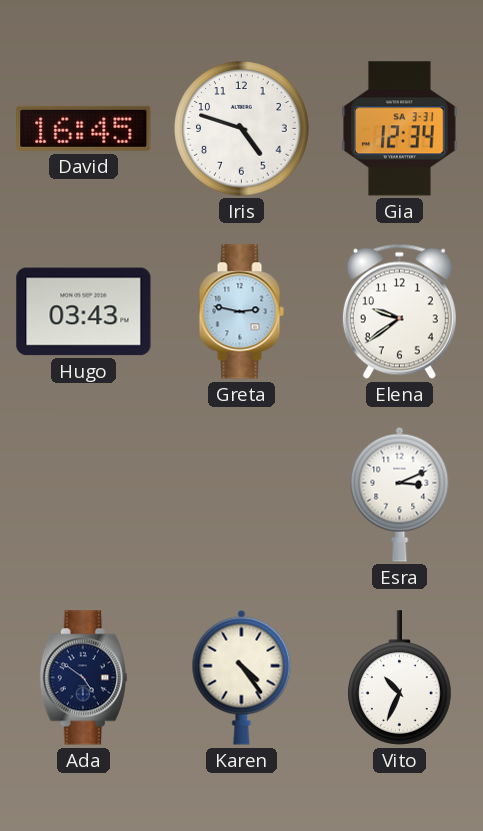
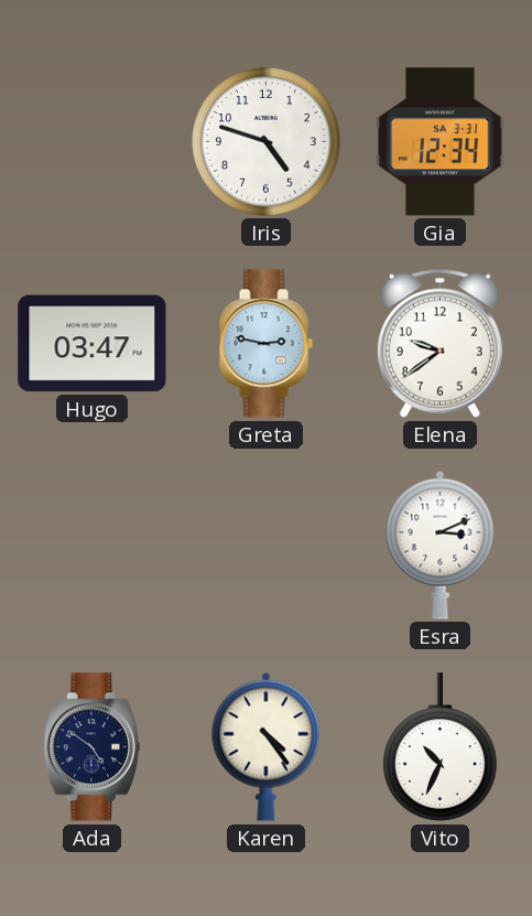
David: 16:45 -> none
Hugo: 03:43 -> 03:47
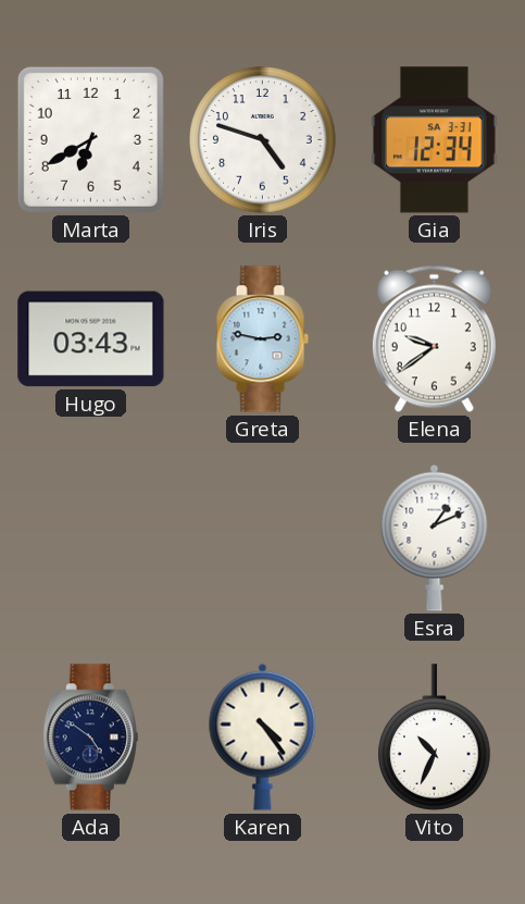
Marta: none -> 6:40
Hugo: 03:47 -> 03:43
Esra: 3:11 -> 1:11
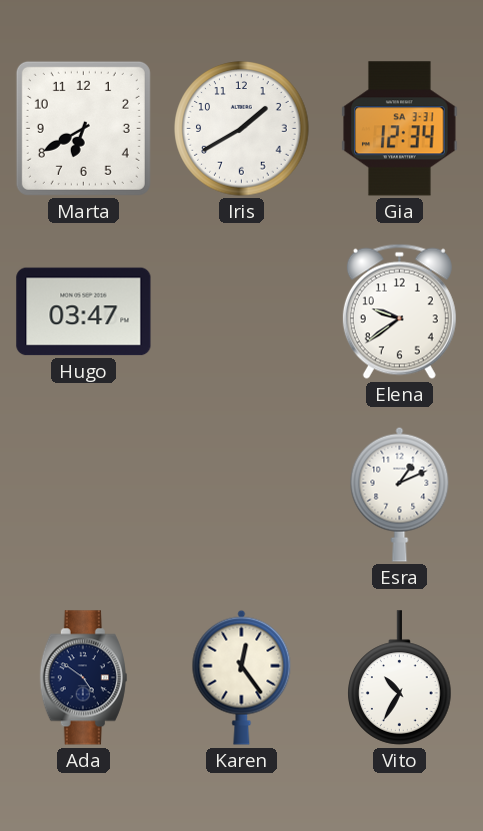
Iris: 4:48 -> 1:40
Hugo: 03:43 -> 03:47
Greta: 2:47 -> none
Karen: 4:24 -> 12:24
Vito: 10:34 -> 10:35
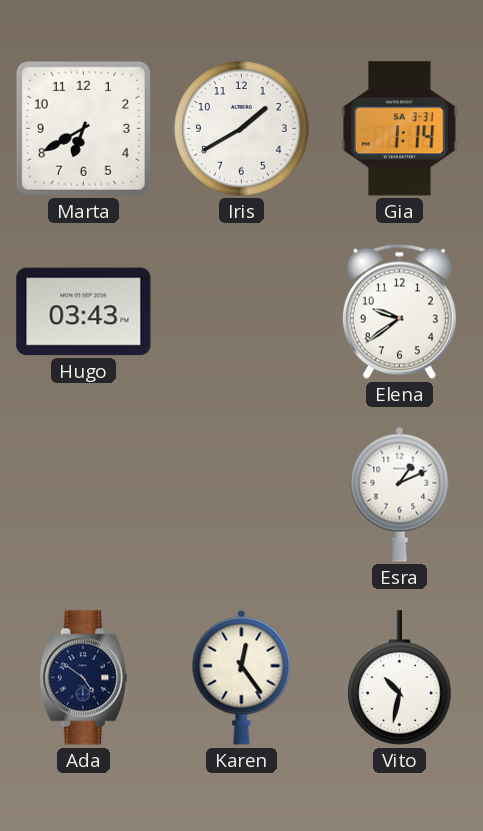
Gia: 12:34 -> 1:14
Hugo: 03:47 -> 03:43
Vito: 10:35 -> 10:32
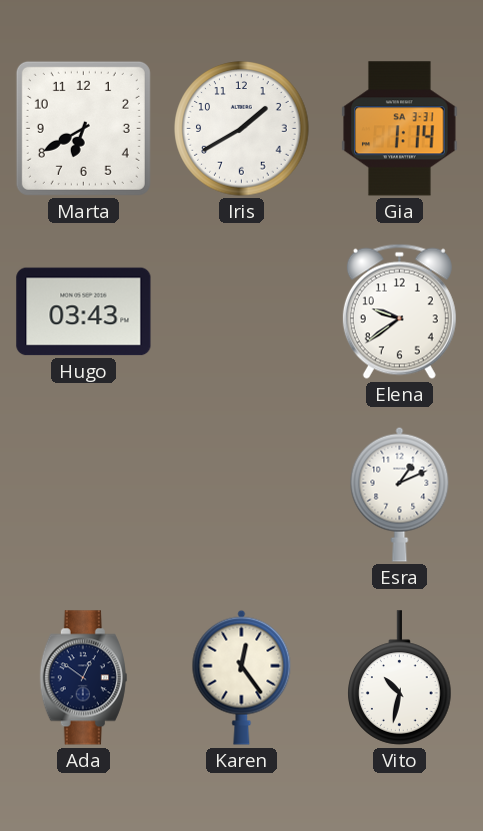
Ada: 4:51 -> 12:51
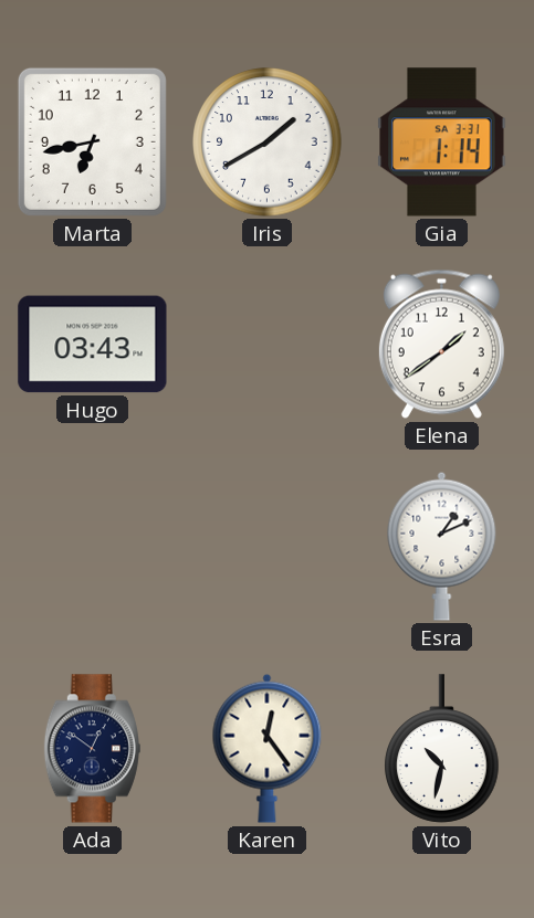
Marta: 6:40 -> 6:43
Elena: 9:39 -> 1:39
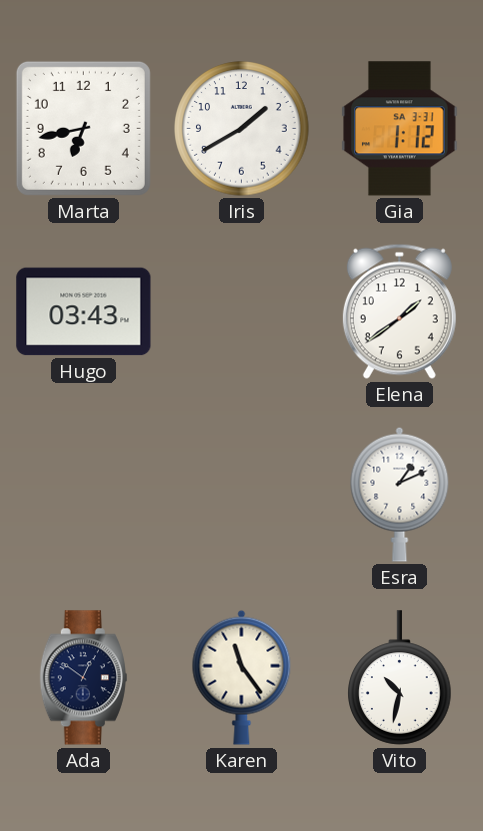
Gia: 1:14 -> 1:12
Karen: 12:24 -> 11:24
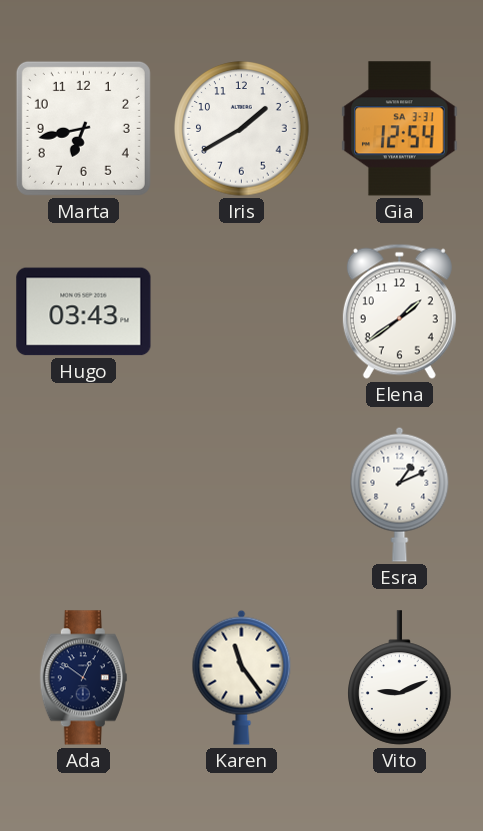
Gia: 1:12 -> 12:54
Vito: 10:32 -> 9:11
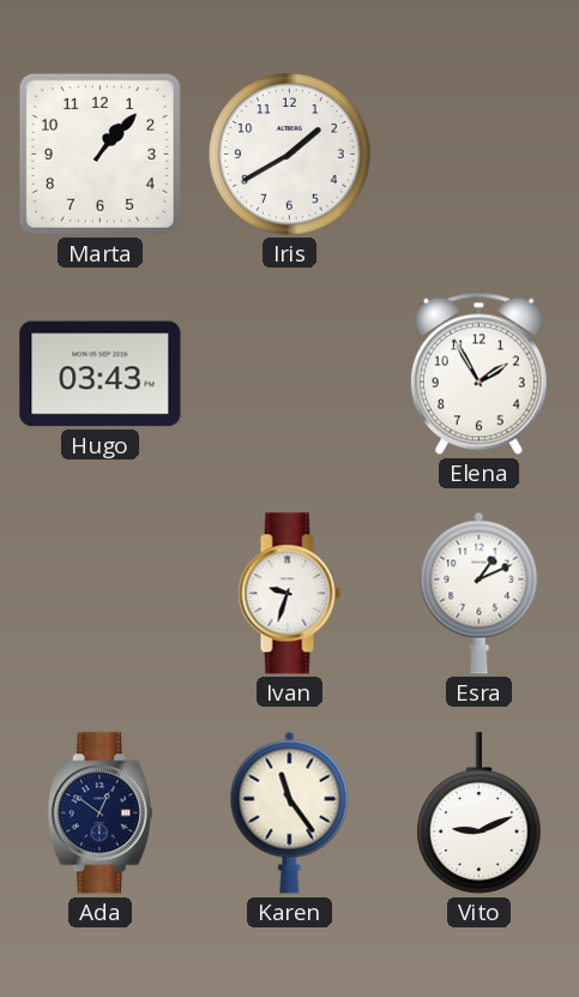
Marta: 6:43 -> 1:07
Gia: 12:54 -> none
Elena: 1:39 -> 1:55
Ivan: none -> 9:33
